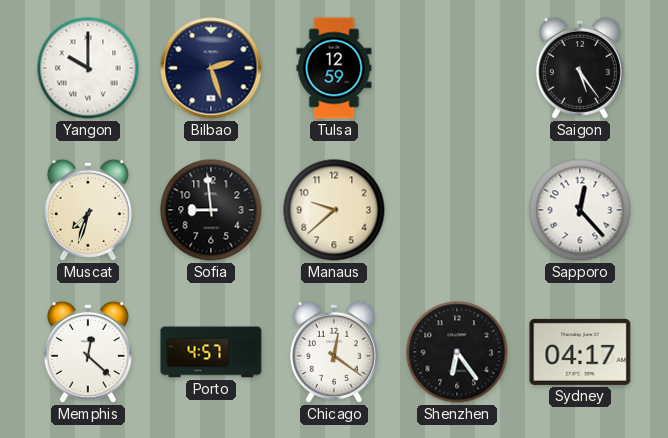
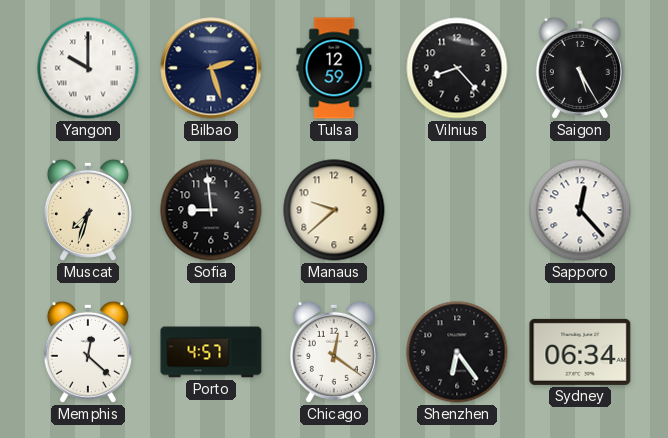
Vilnius: none -> 8:23
Saigon: 5:24 -> 5:25
Sydney: 04:17 -> 06:34
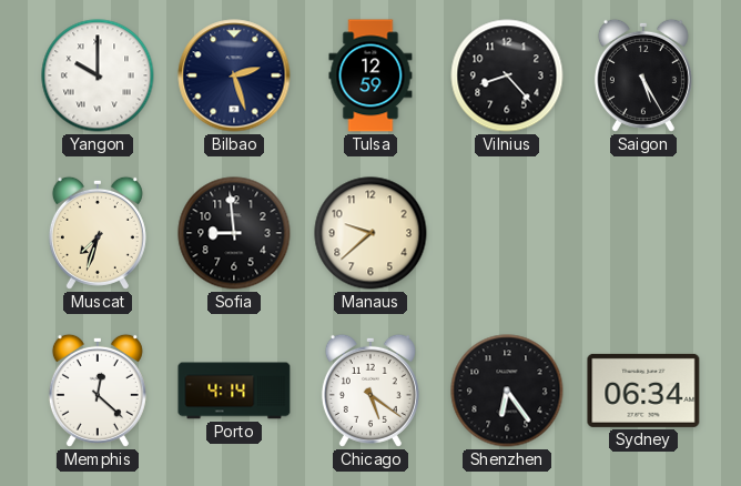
Sapporo: 12:23 -> none
Porto: 4:57 -> 4:14
Chicago: 12:21 -> 5:21
